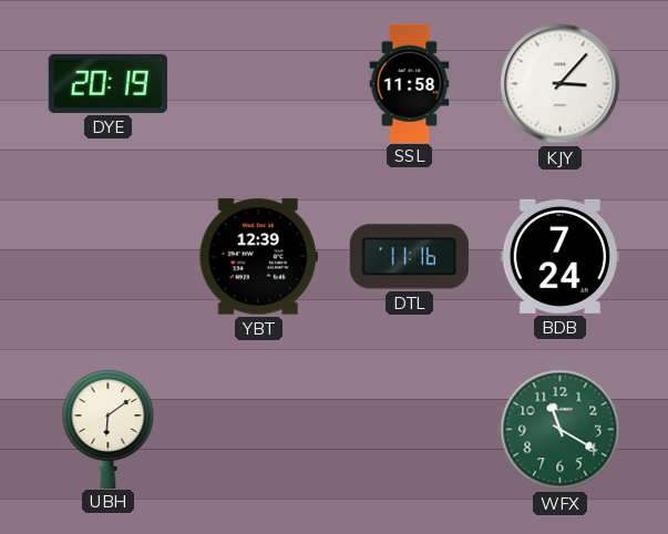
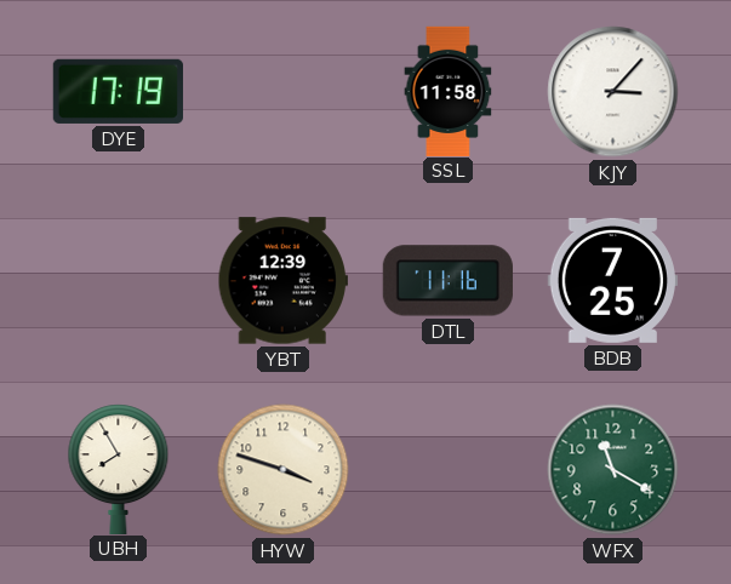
DYE: 20:19 -> 17:19
BDB: 7:24 -> 7:25
UBH: 6:09 -> 7:55
HYW: none -> 3:48
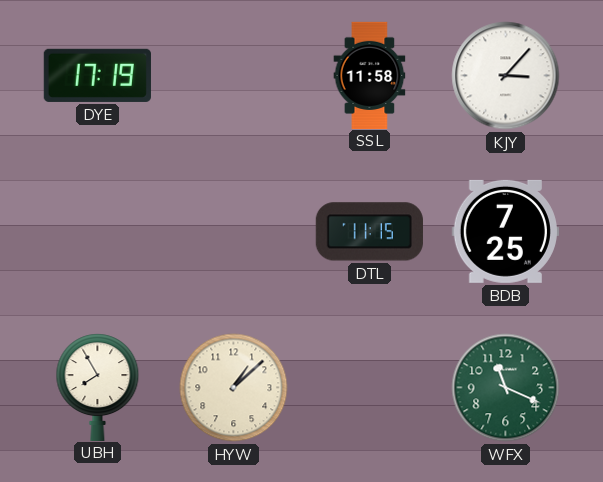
YBT: 12:39 -> none
DTL: 11:16 -> 11:15
HYW: 3:48 -> 1:08
WFX: 11:20 -> 11:19
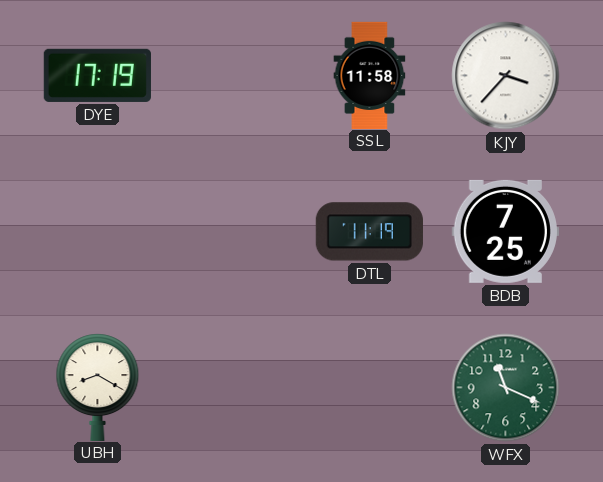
KJY: 3:07 -> 3:37
DTL: 11:15 -> 11:19
UBH: 7:55 -> 8:20
HYW: 1:08 -> none
